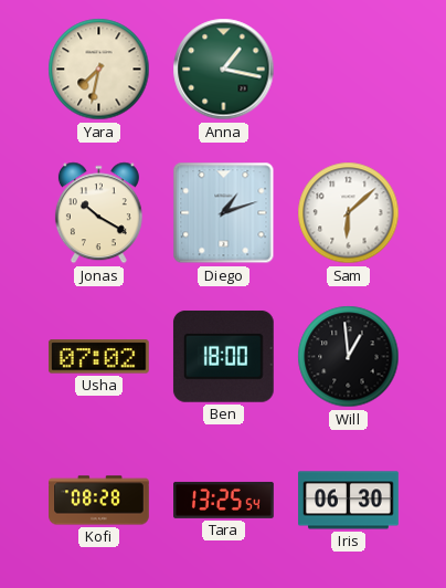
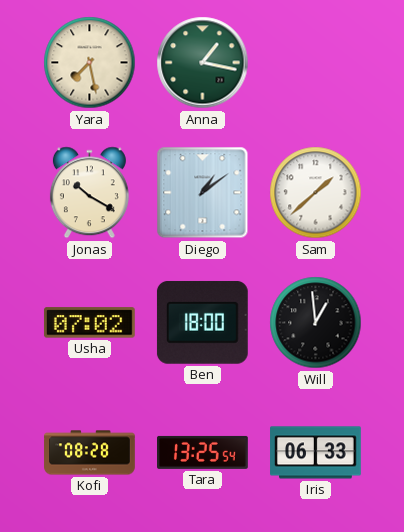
Yara: 7:32 -> 7:28
Diego: 1:12 -> 1:09
Sam: 6:08 -> 1:38
Iris: 06:30 -> 06:33
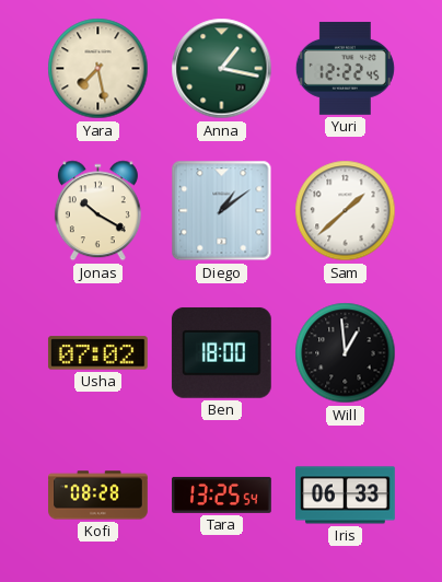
Yuri: none -> 12:22
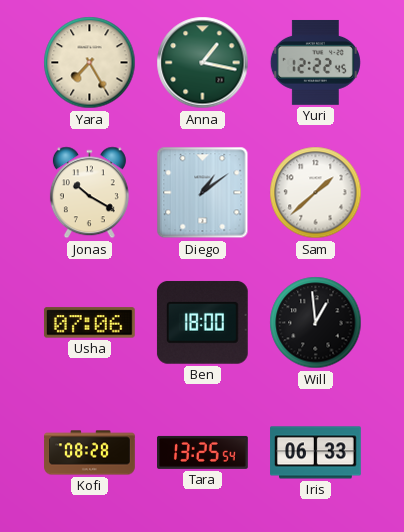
Yara: 7:28 -> 7:25
Usha: 07:02 -> 07:06
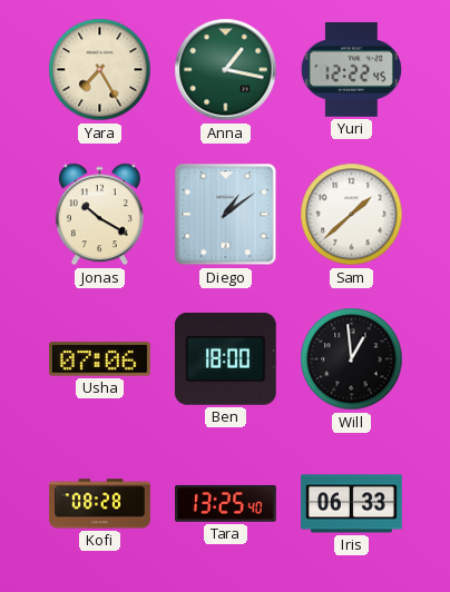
Tara: 13:25:54 -> 13:25:40
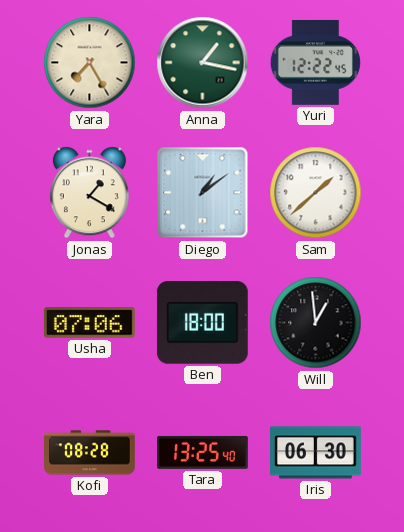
Jonas: 10:20 -> 1:20
Iris: 06:33 -> 06:30
